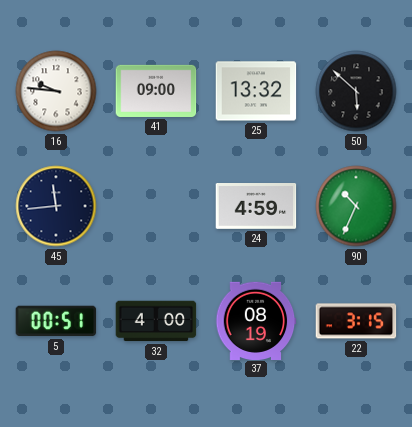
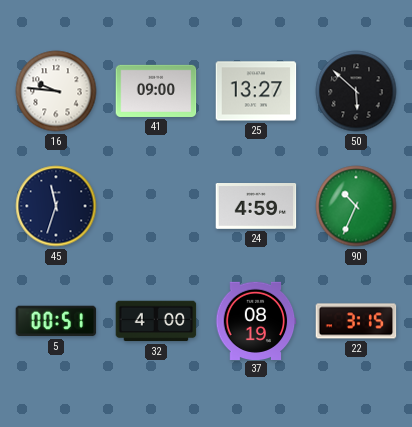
25: 13:32 -> 13:27
45: 11:44 -> 11:33
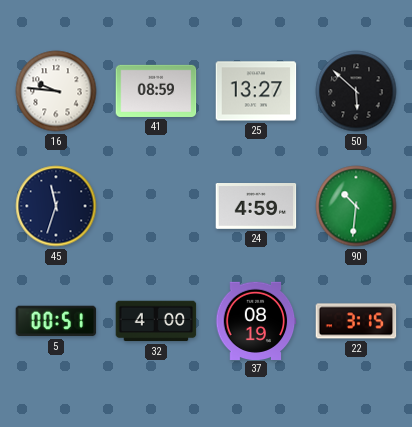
41: 09:00 -> 08:59
90: 10:34 -> 10:31
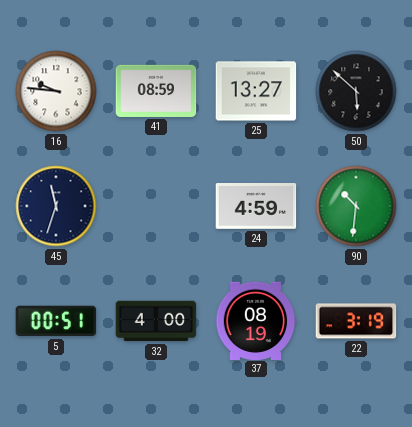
22: 3:15 -> 3:19
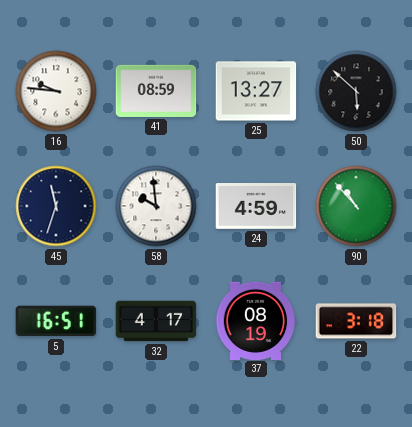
58: none -> 9:59
90: 10:31 -> 10:53
5: 00:51 -> 16:51
32: 4:00 -> 4:17
22: 3:19 -> 3:18
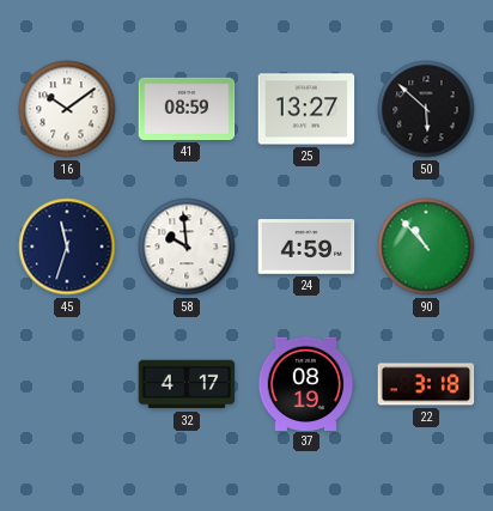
16: 9:46 -> 10:09
5: 16:51 -> none
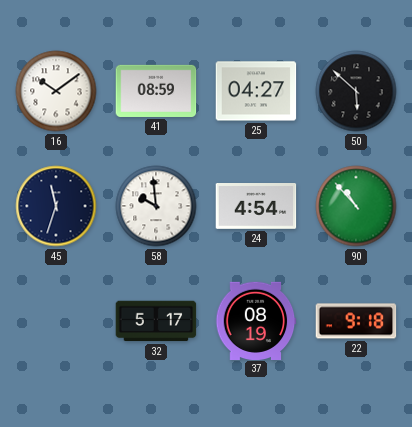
25: 13:27 -> 04:27
24: 4:59 -> 4:54
32: 4:17 -> 5:17
22: 3:18 -> 9:18
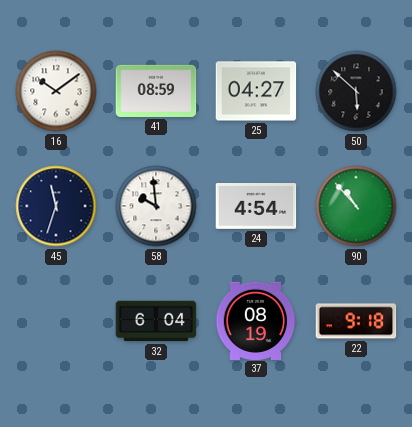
32: 5:17 -> 6:04
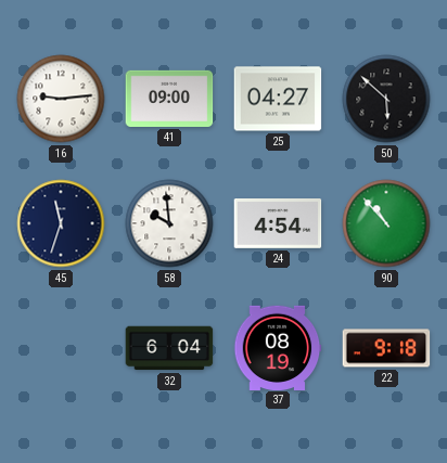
16: 10:09 -> 9:14
41: 08:59 -> 09:00
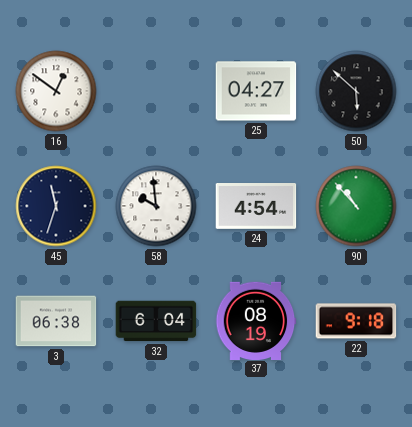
16: 9:14 -> 12:51
41: 09:00 -> none
3: none -> 06:38
